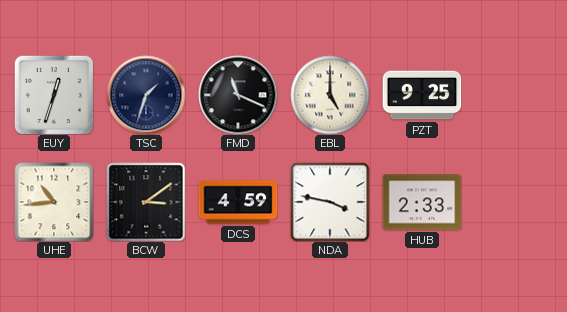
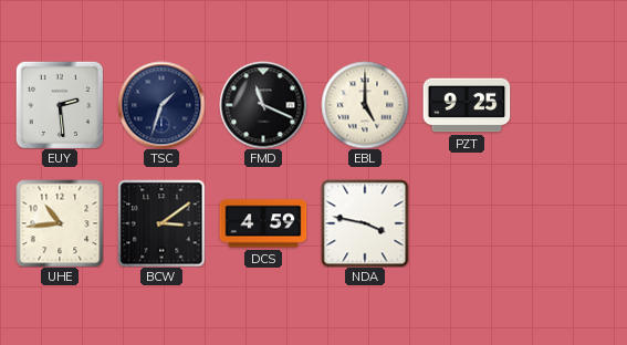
EUY: 12:33 -> 2:29
HUB: 2:33 -> none
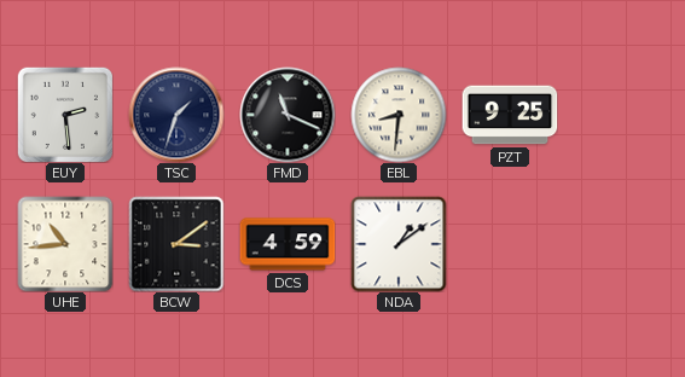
EBL: 5:00 -> 8:31
NDA: 3:47 -> 1:09
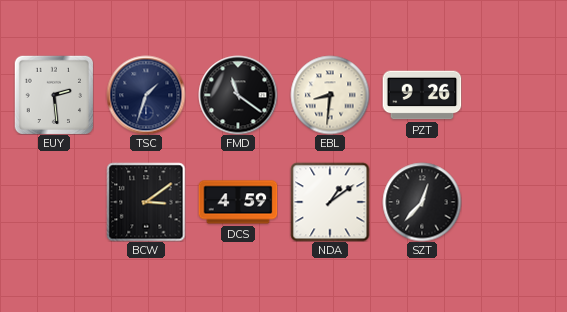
FMD: 11:19 -> 11:21
PZT: 9:25 -> 9:26
UHE: 10:44 -> none
SZT: none -> 12:37
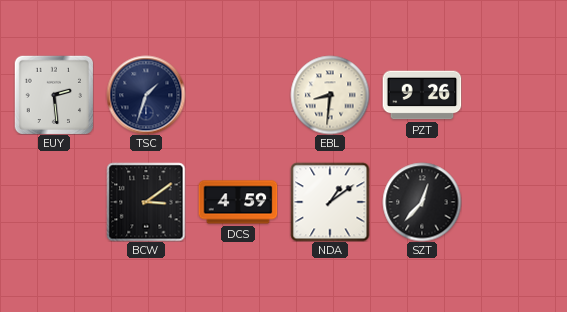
FMD: 11:21 -> none
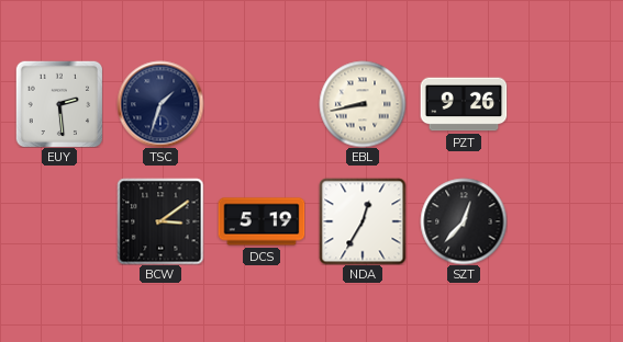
EBL: 8:31 -> 8:43
DCS: 4:59 -> 5:19
NDA: 1:09 -> 12:35
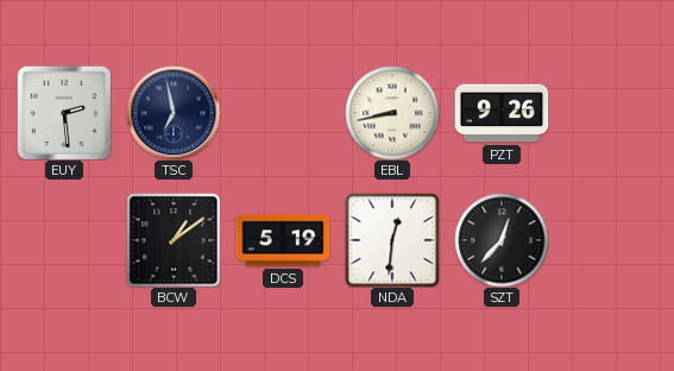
TSC: 1:33 -> 6:58
BCW: 3:09 -> 1:09
NDA: 12:35 -> 12:31
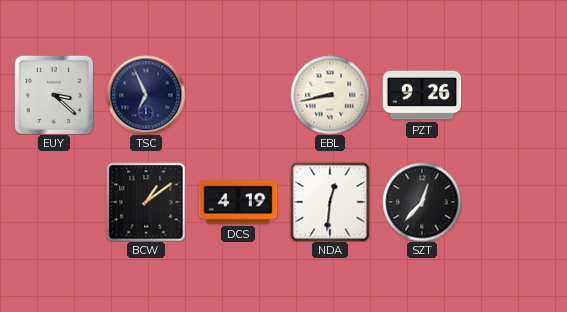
EUY: 2:29 -> 3:22
TSC: 6:58 -> 6:56
DCS: 5:19 -> 4:19
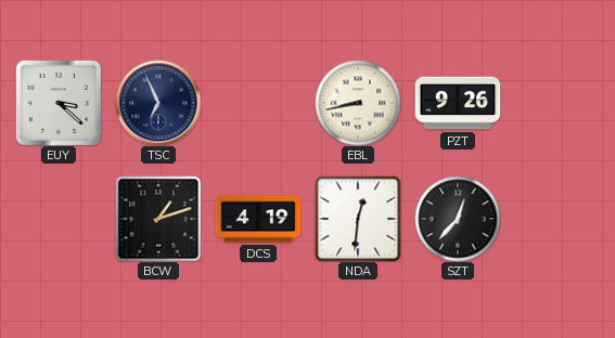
BCW: 1:09 -> 1:12
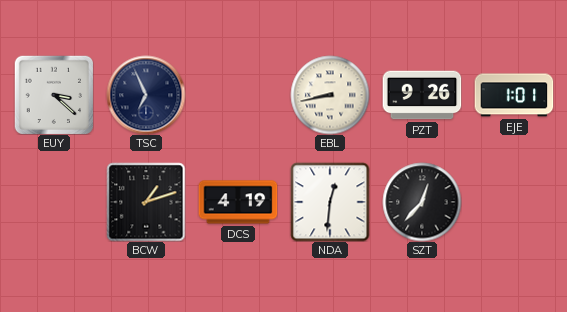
EJE: none -> 1:01
